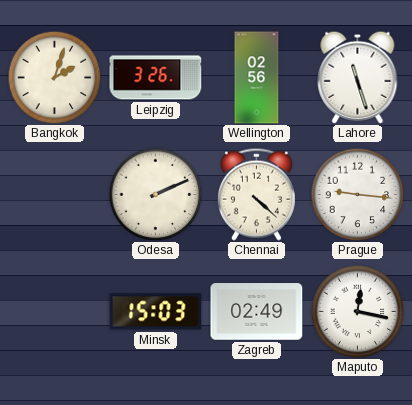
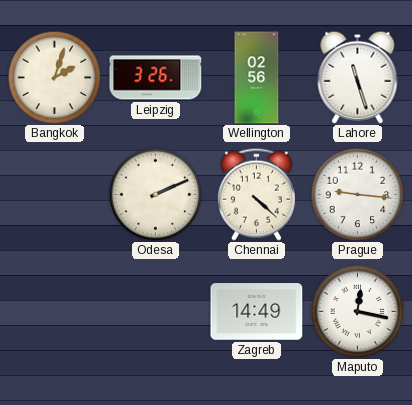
Minsk: 15:03 -> none
Zagreb: 02:49 -> 14:49
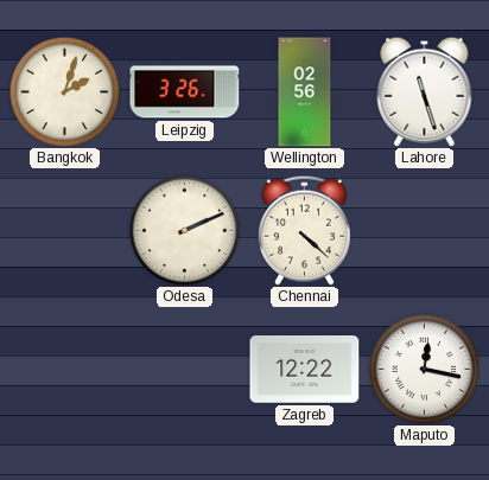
Prague: 9:16 -> none
Zagreb: 14:49 -> 12:22
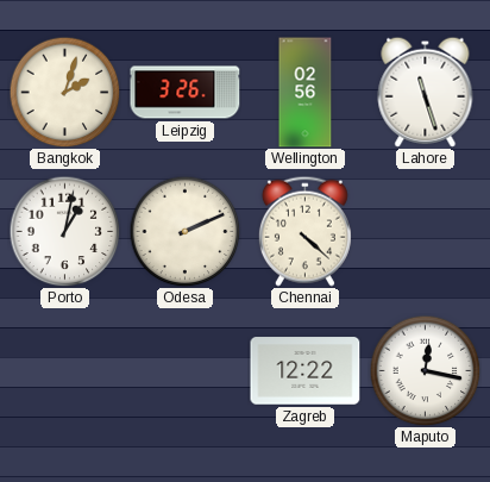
Porto: none -> 1:02
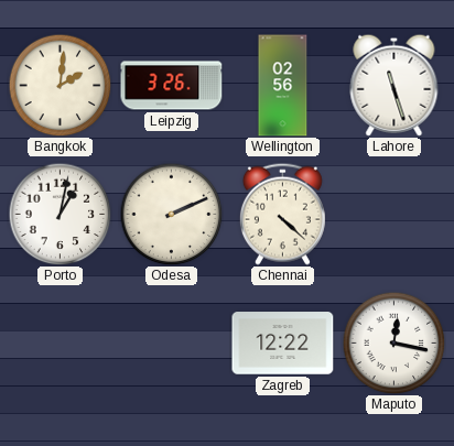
Bangkok: 2:03 -> 2:01
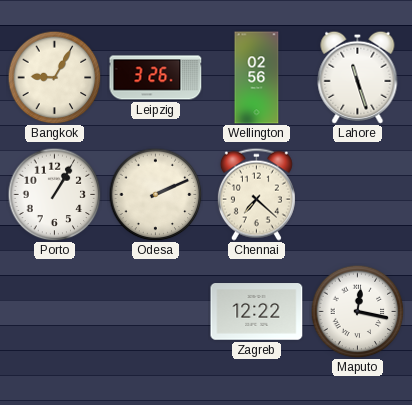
Bangkok: 2:01 -> 9:05
Porto: 1:02 -> 1:05
Chennai: 4:22 -> 7:22
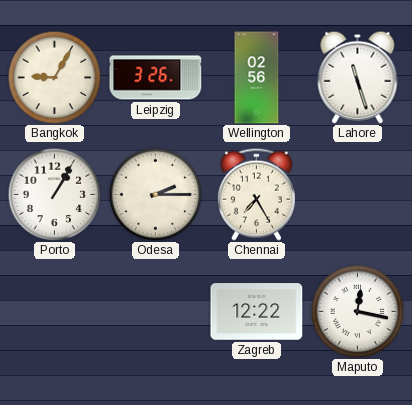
Odesa: 2:11 -> 2:15
Chennai: 7:22 -> 7:25
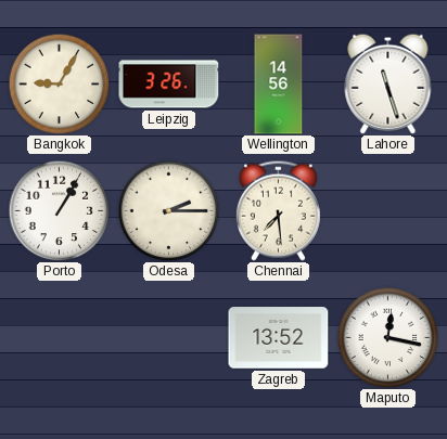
Wellington: 02:56 -> 14:56
Chennai: 7:25 -> 7:29
Zagreb: 12:22 -> 13:52
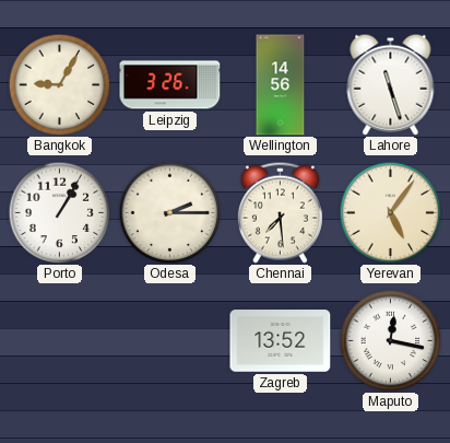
Yerevan: none -> 5:06
